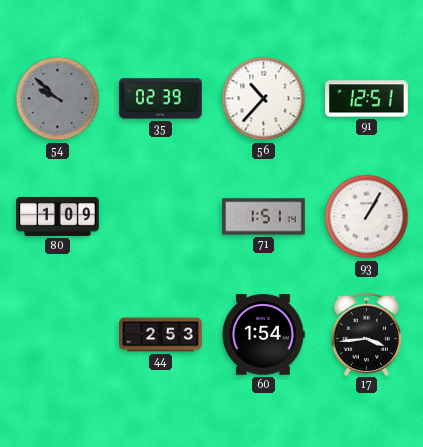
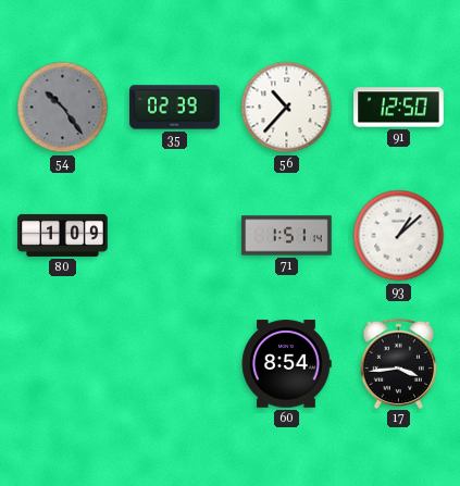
54: 9:52 -> 10:24
91: 12:51 -> 12:50
93: 1:05 -> 1:08
44: 2:53 -> none
60: 1:54 -> 8:54
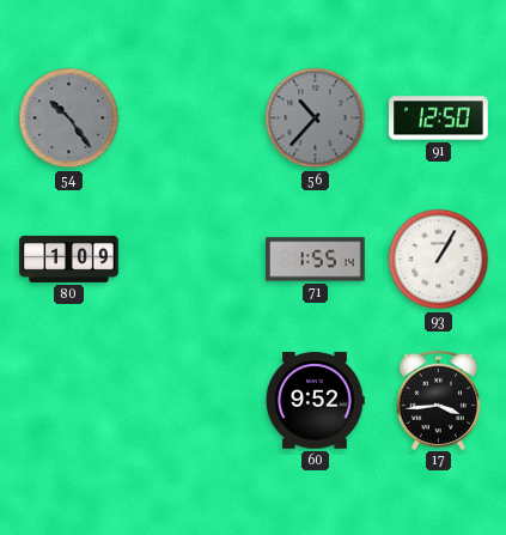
35: 02:39 -> none
56 dial: white -> grey
71: 1:51 -> 1:55
93: 1:08 -> 1:05
60: 8:54 -> 9:52
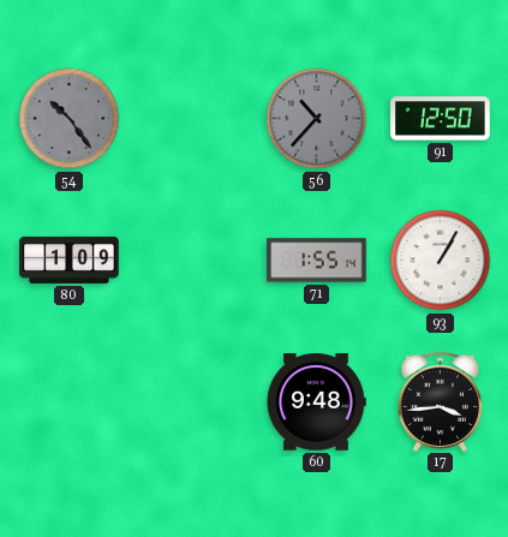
60: 9:52 -> 9:48
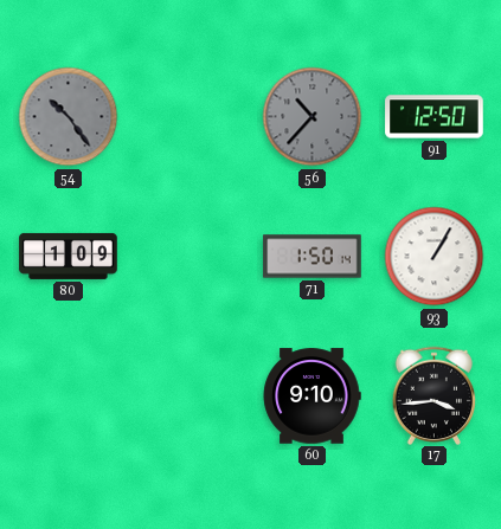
71: 1:55 -> 1:50
60: 9:48 -> 9:10
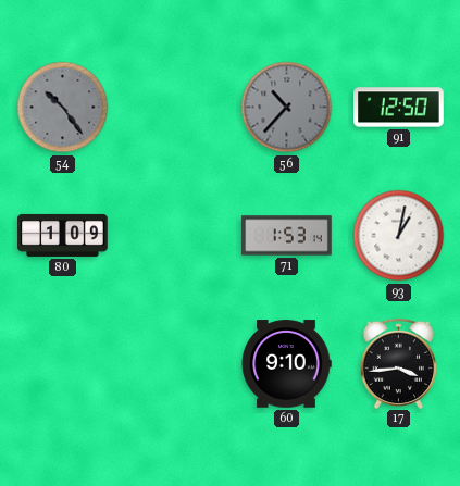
71: 1:50 -> 1:53
93: 1:05 -> 1:02
